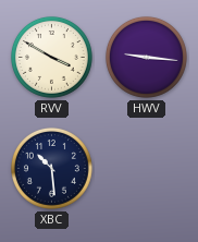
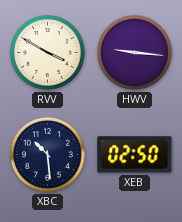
XEB: none -> 02:50
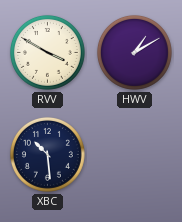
HWV: 9:16 -> 1:10
XEB: 02:50 -> none
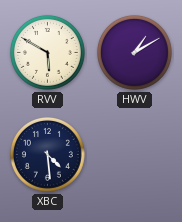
RVV: 3:50 -> 5:50
XBC: 10:29 -> 4:29
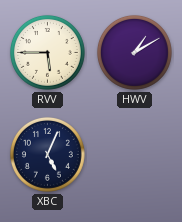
RVV: 5:50 -> 5:45
XBC: 4:29 -> 5:04
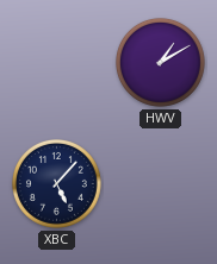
RVV: 5:45 -> none
XBC: 5:04 -> 5:07
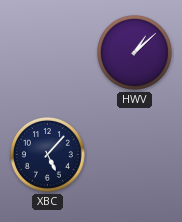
HWV: 1:10 -> 1:08
